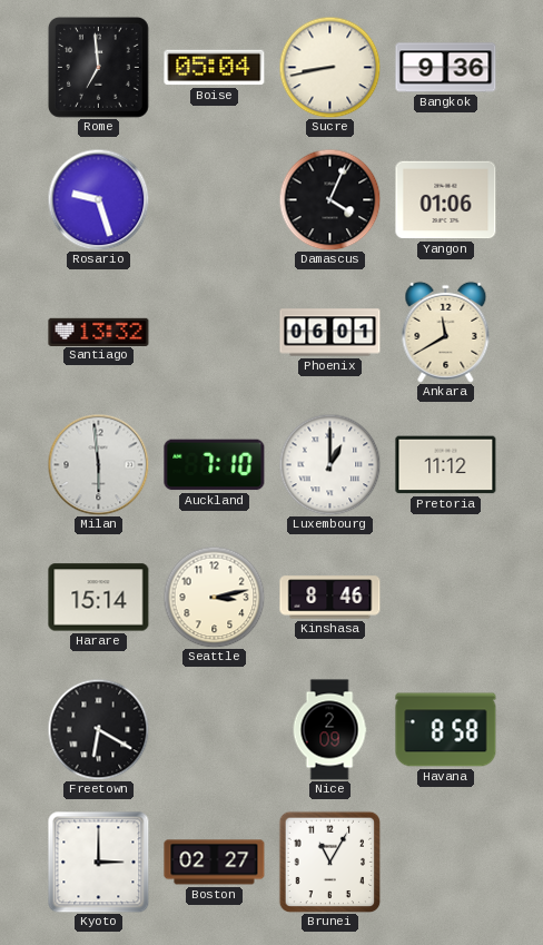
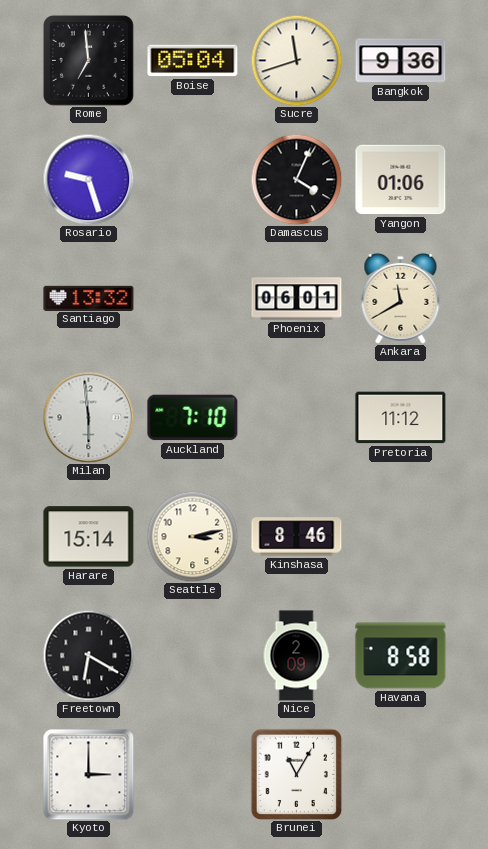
Sucre: 8:43 -> 11:42
Luxembourg: 1:00 -> none
Boston: 02:27 -> none
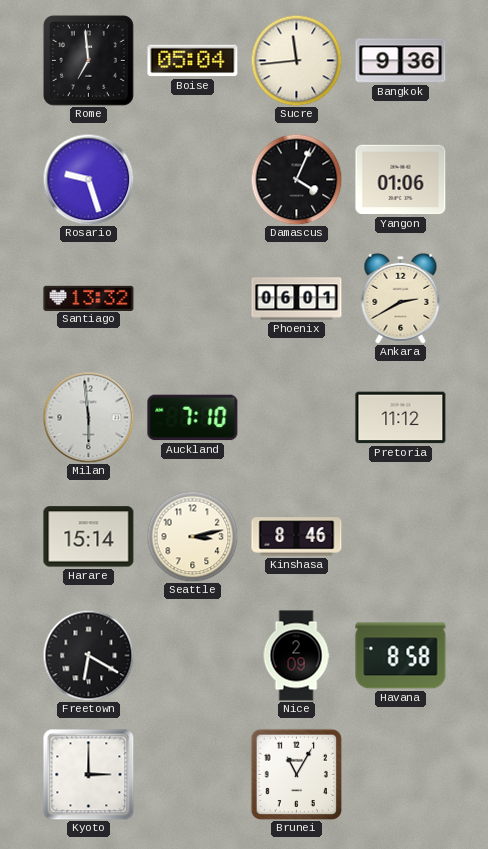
Sucre: 11:42 -> 11:44
Ankara: 11:40 -> 2:40
